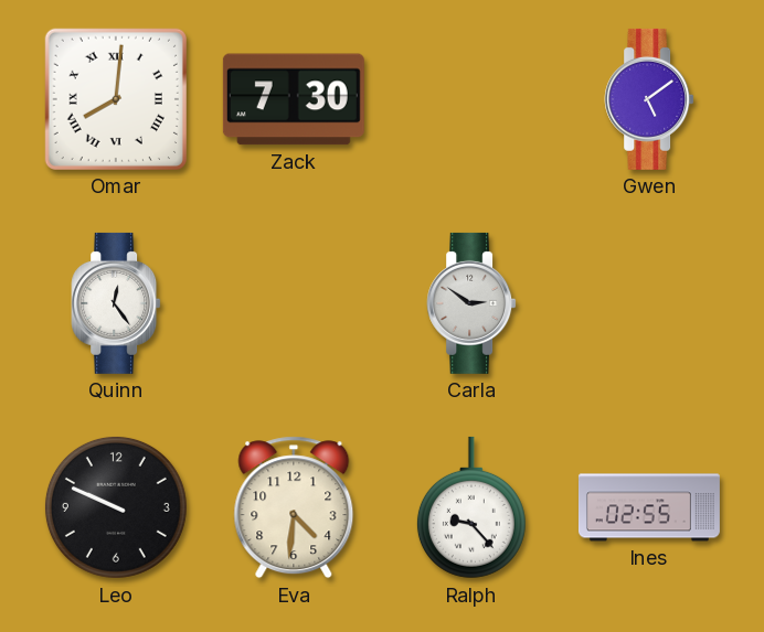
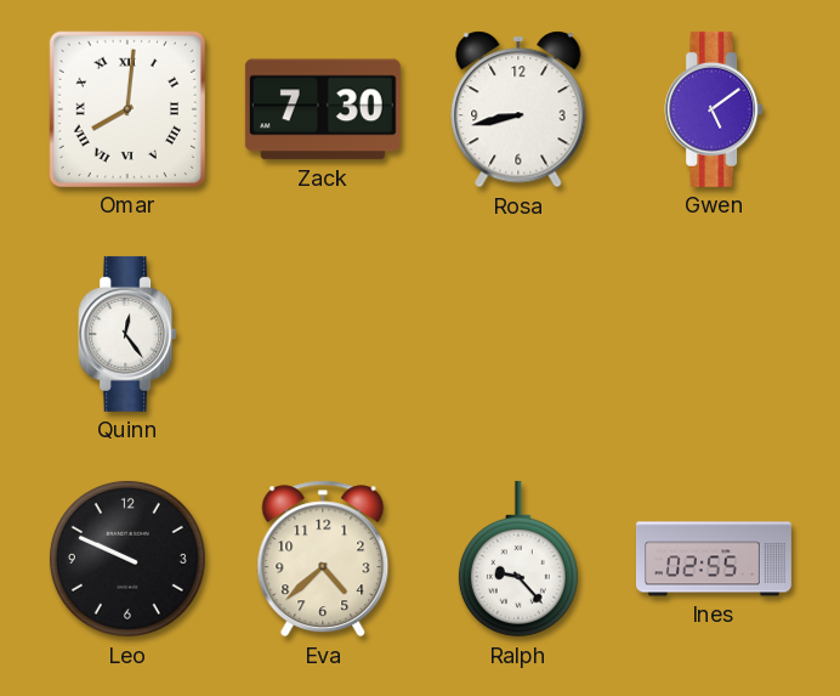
Rosa: none -> 8:43
Carla: 2:51 -> none
Eva: 4:31 -> 4:38
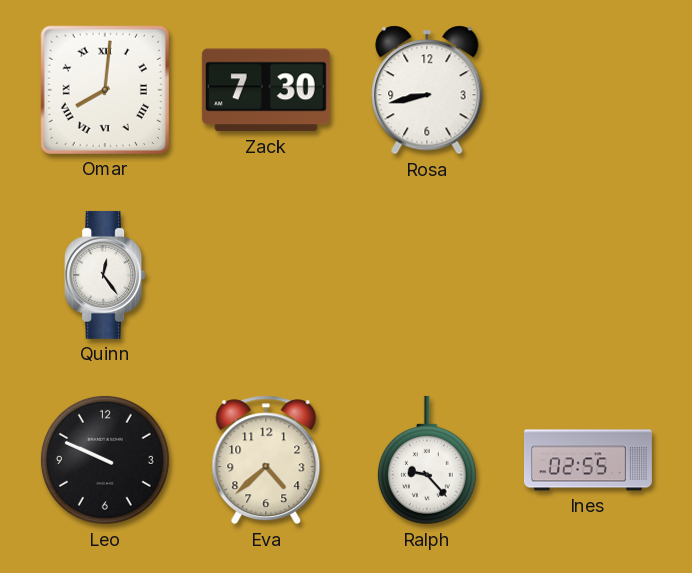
Gwen: 5:09 -> none
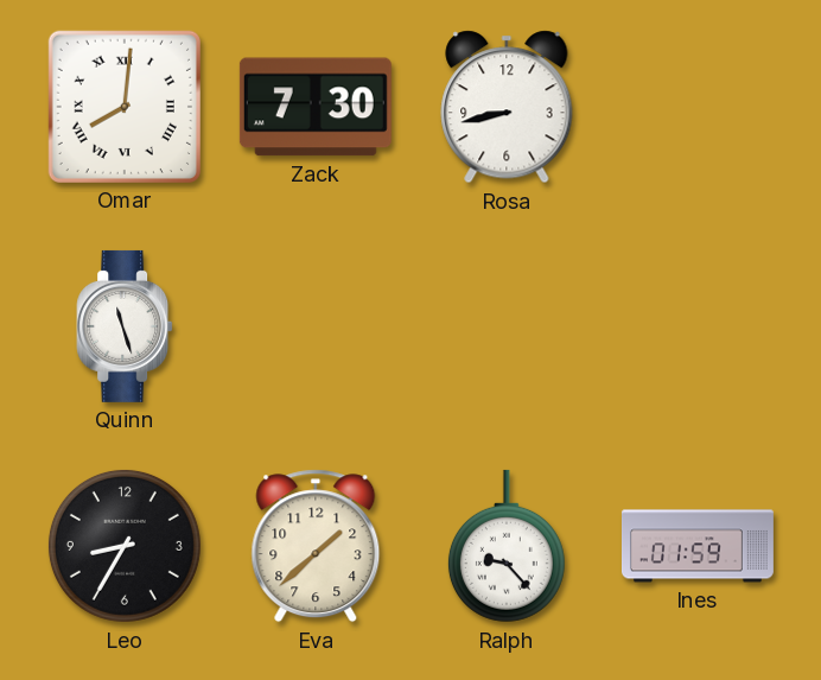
Quinn: 12:24 -> 11:27
Leo: 9:49 -> 8:35
Eva: 4:38 -> 1:38
Ines: 02:55 -> 01:59
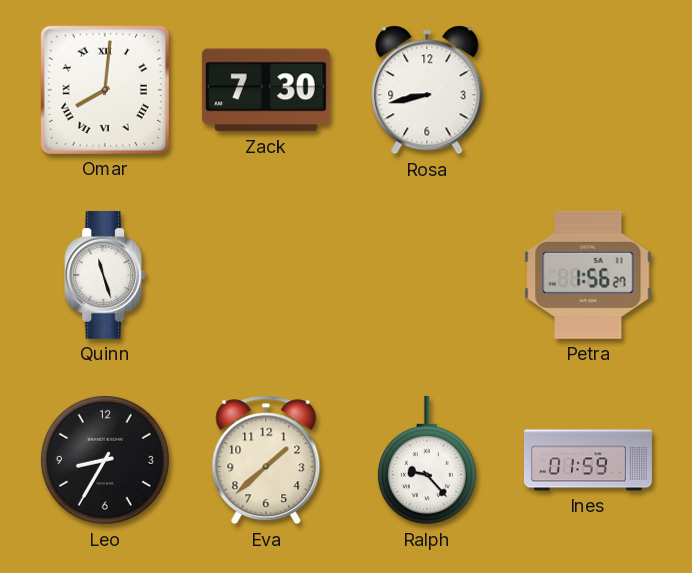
Petra: none -> 1:56
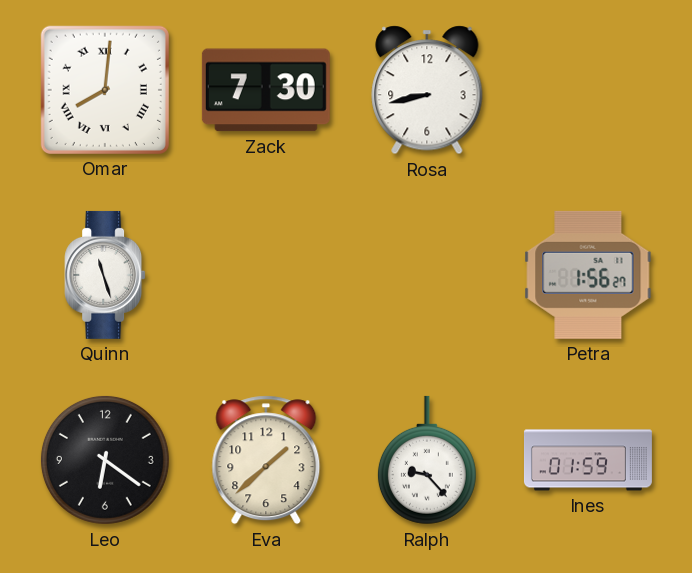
Leo: 8:35 -> 6:21
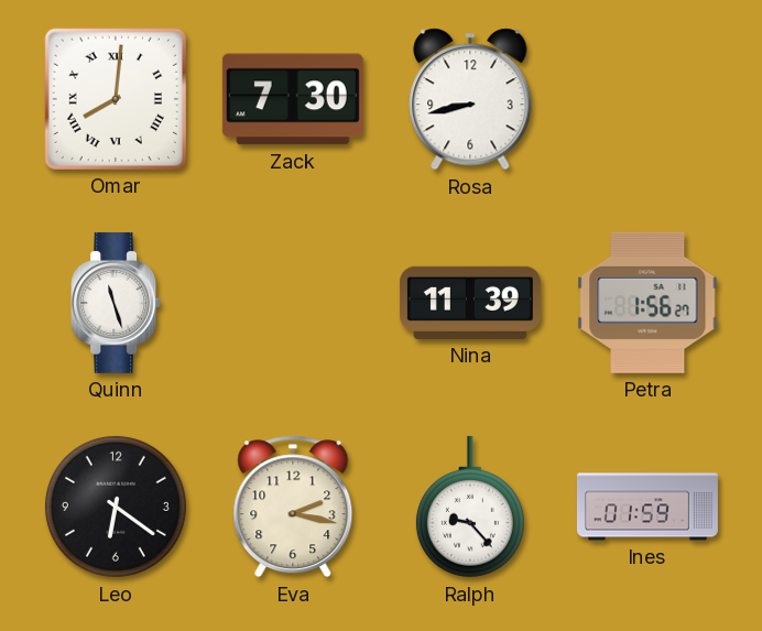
Nina: none -> 11:39
Eva: 1:38 -> 2:17
